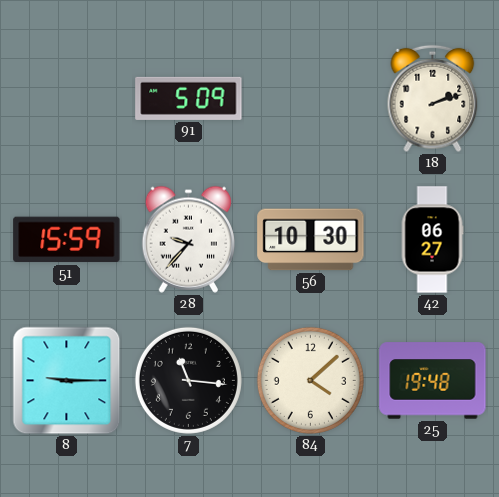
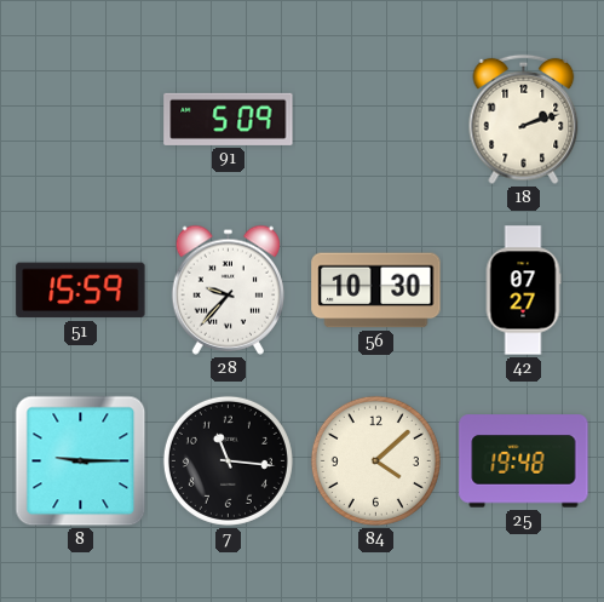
42: 06:27 -> 07:27
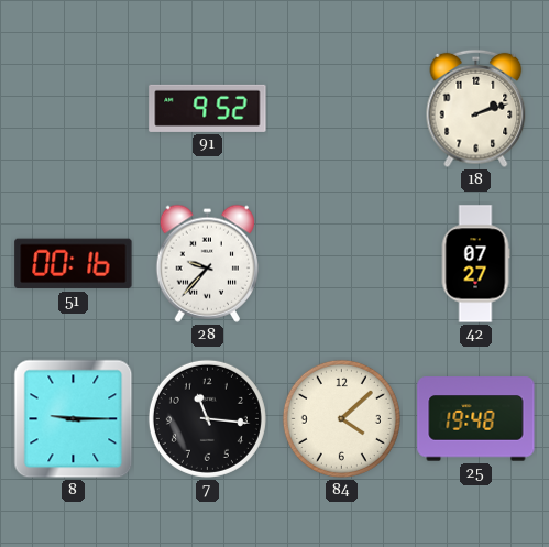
91: 5:09 -> 9:52
51: 15:59 -> 00:16
56: 10:30 -> none
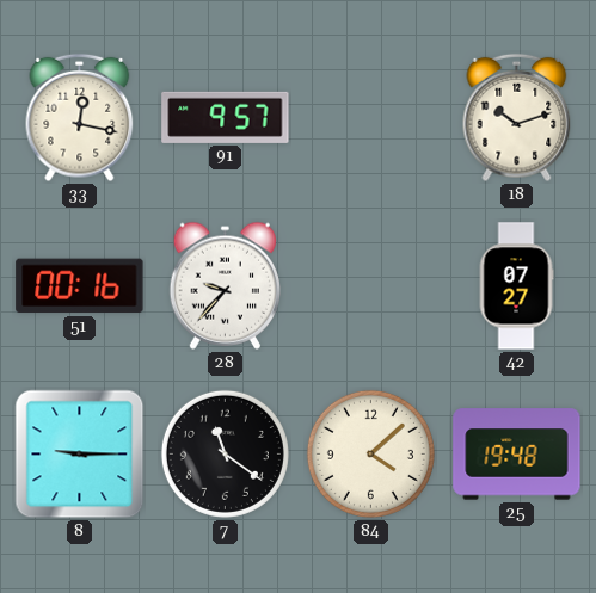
33: none -> 12:17
91: 9:52 -> 9:57
18: 2:12 -> 10:12
7: 11:16 -> 11:21
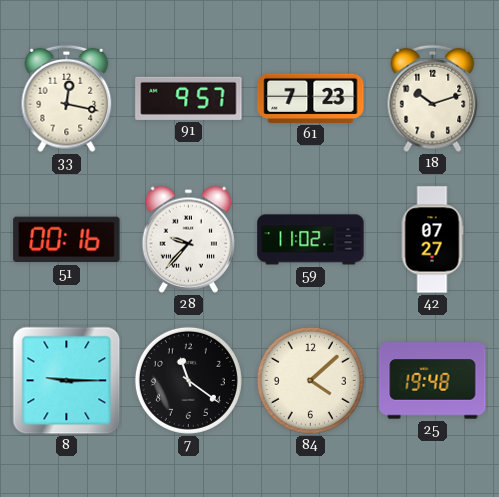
61: none -> 7:23
59: none -> 11:02
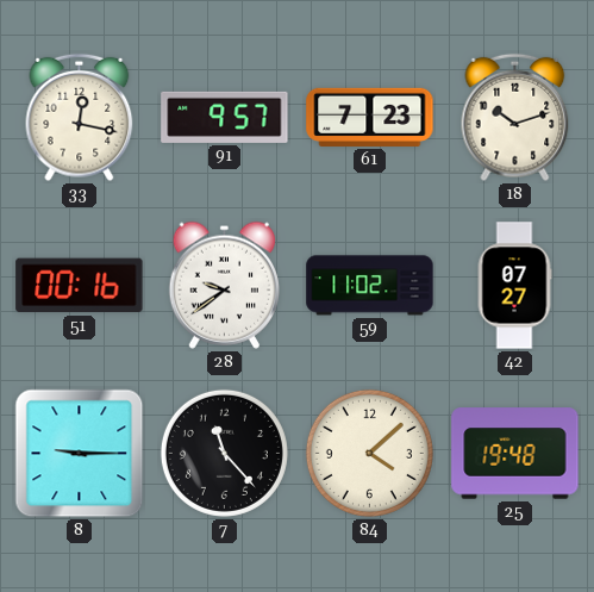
28: 9:37 -> 9:39
7: 11:21 -> 11:23
